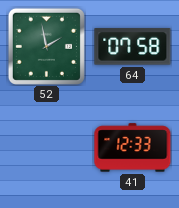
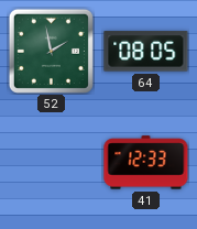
64: 07:58 -> 08:05
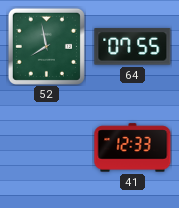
52: 1:58 -> 7:58
64: 08:05 -> 07:55
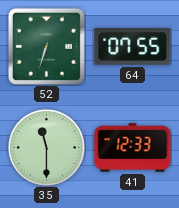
52: 7:58 -> 6:33
35: none -> 11:30
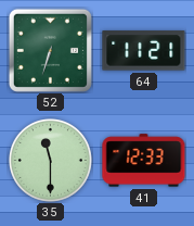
64: 07:55 -> 11:21
